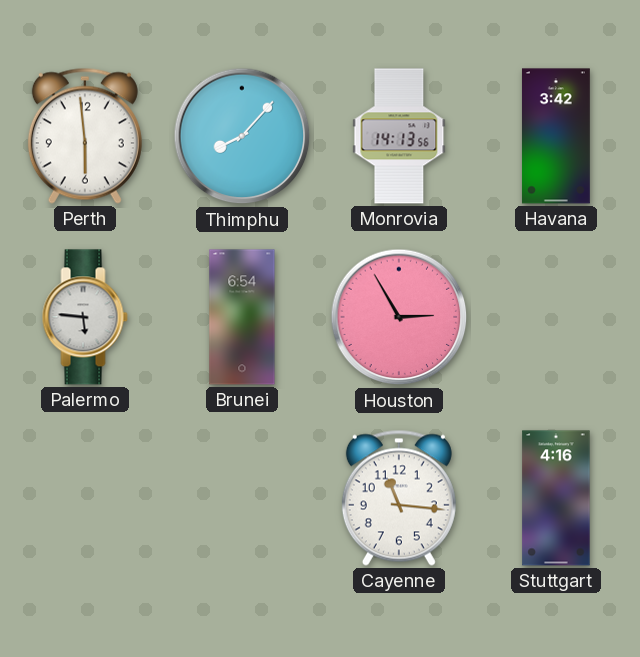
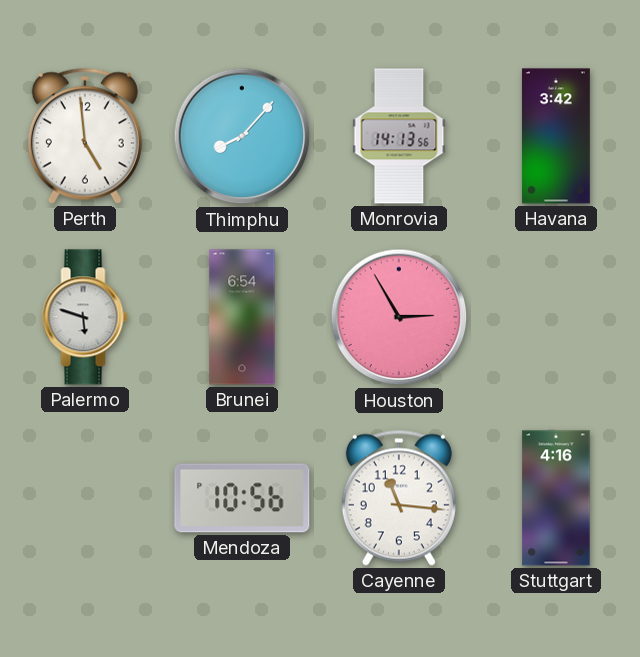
Perth: 5:59 -> 4:59
Palermo: 5:46 -> 5:48
Mendoza: none -> 10:56
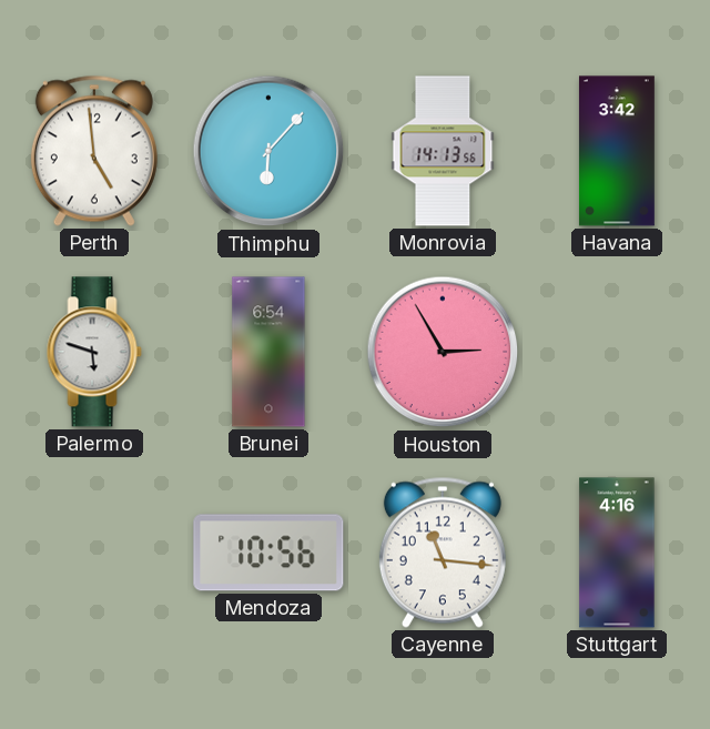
Thimphu: 8:07 -> 6:07
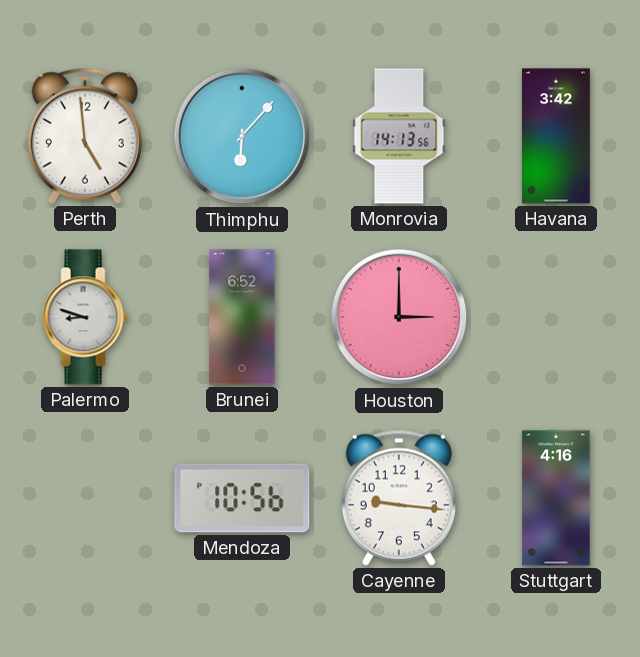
Palermo: 5:48 -> 8:48
Brunei: 6:54 -> 6:52
Houston: 2:55 -> 3:00
Cayenne: 11:16 -> 9:16
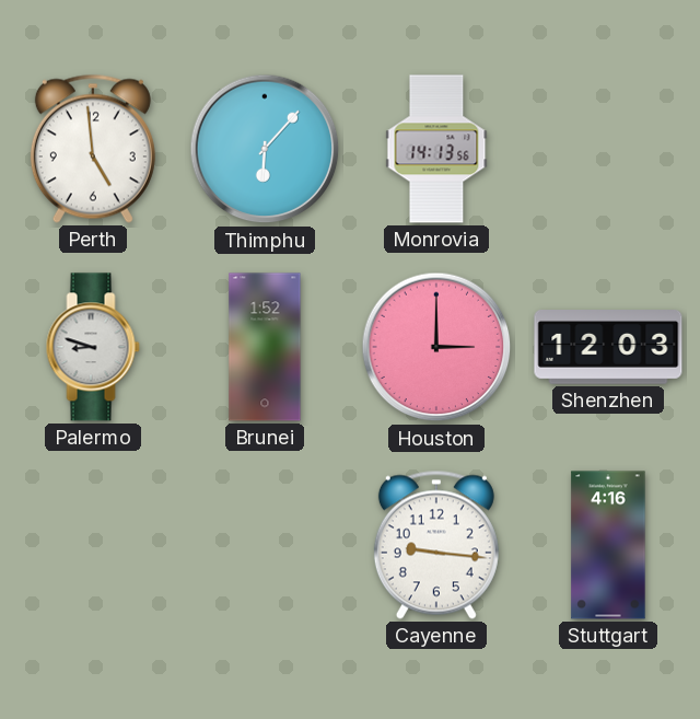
Havana: 3:42 -> none
Brunei: 6:52 -> 1:52
Shenzhen: none -> 12:03
Mendoza: 10:56 -> none
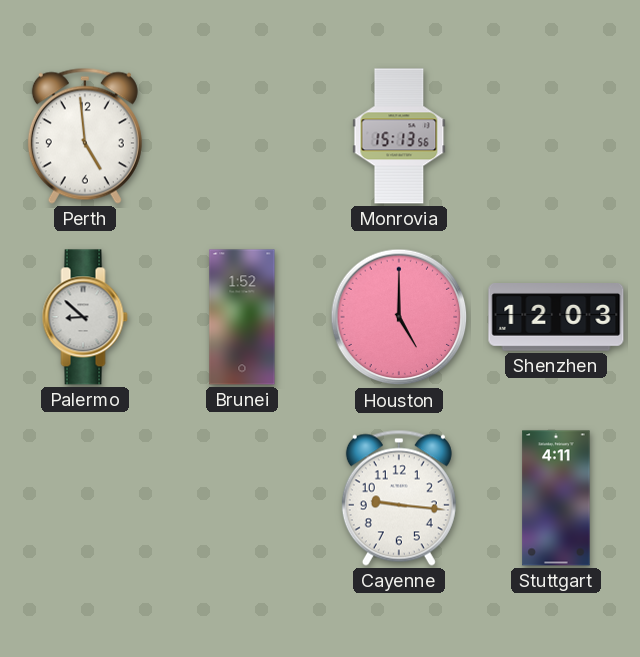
Thimphu: 6:07 -> none
Monrovia: 14:13 -> 15:13
Palermo: 8:48 -> 8:52
Houston: 3:00 -> 5:00
Stuttgart: 4:16 -> 4:11
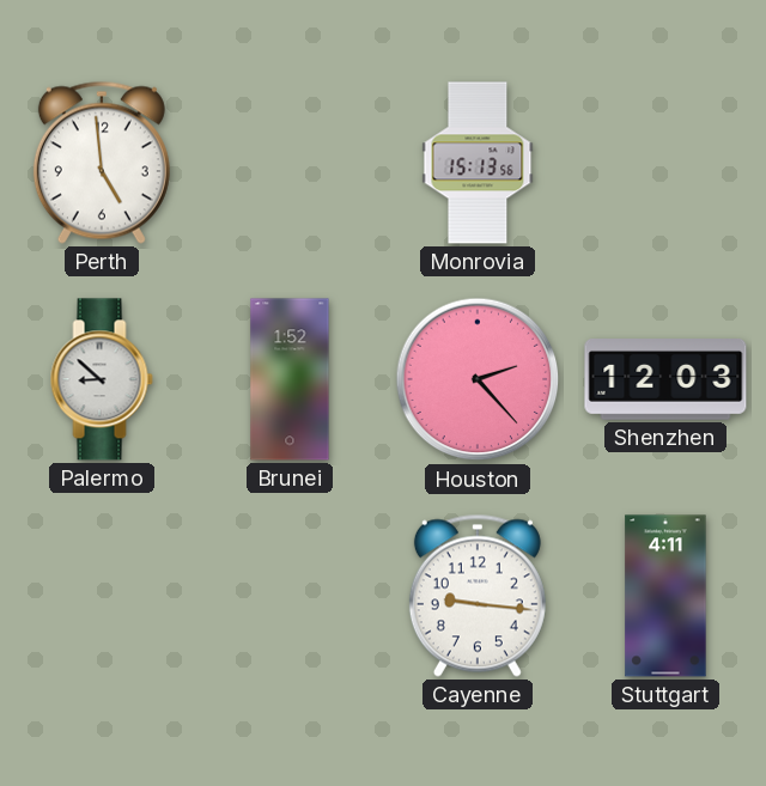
Houston: 5:00 -> 2:23
